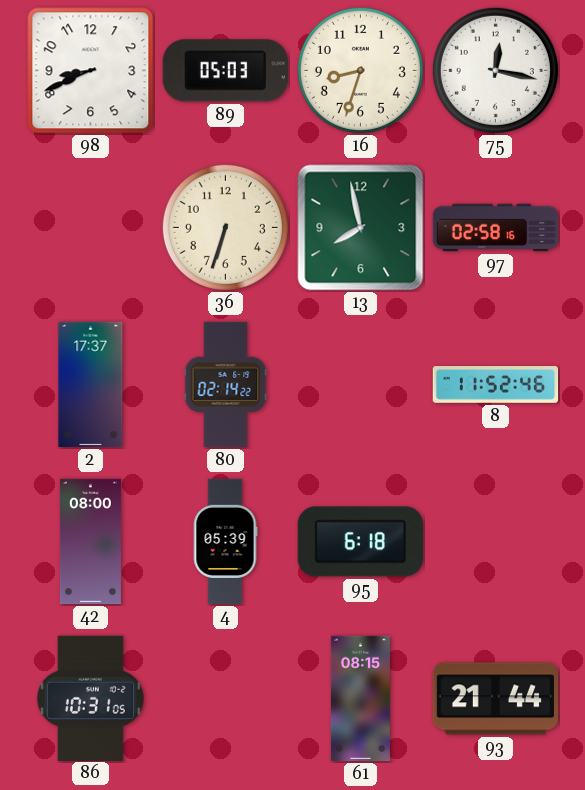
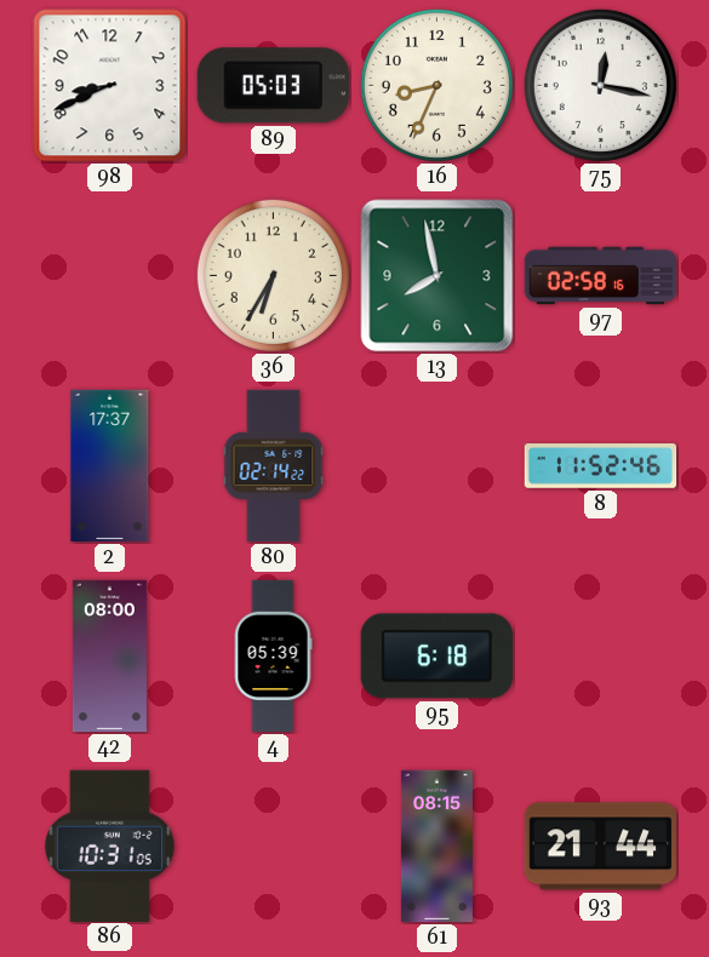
16: 8:33 -> 8:34
36: 6:33 -> 6:35
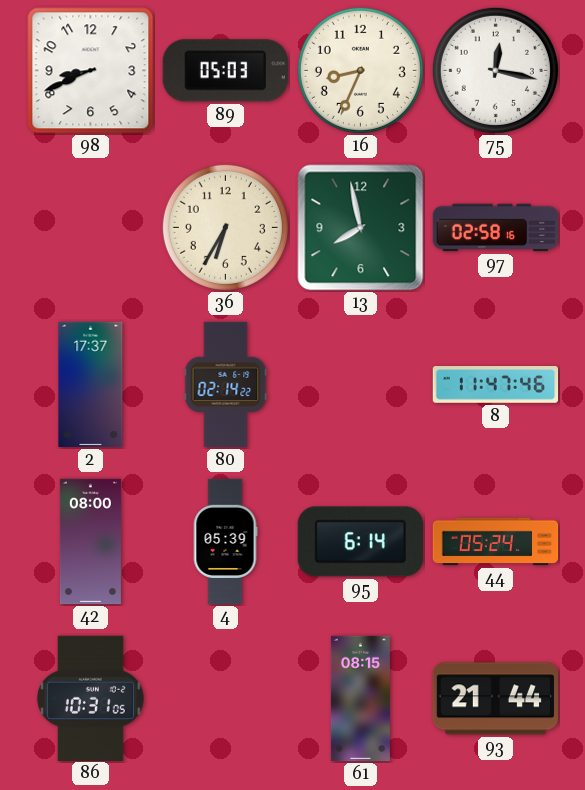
8: 11:52 -> 11:47
95: 6:18 -> 6:14
44: none -> 05:24
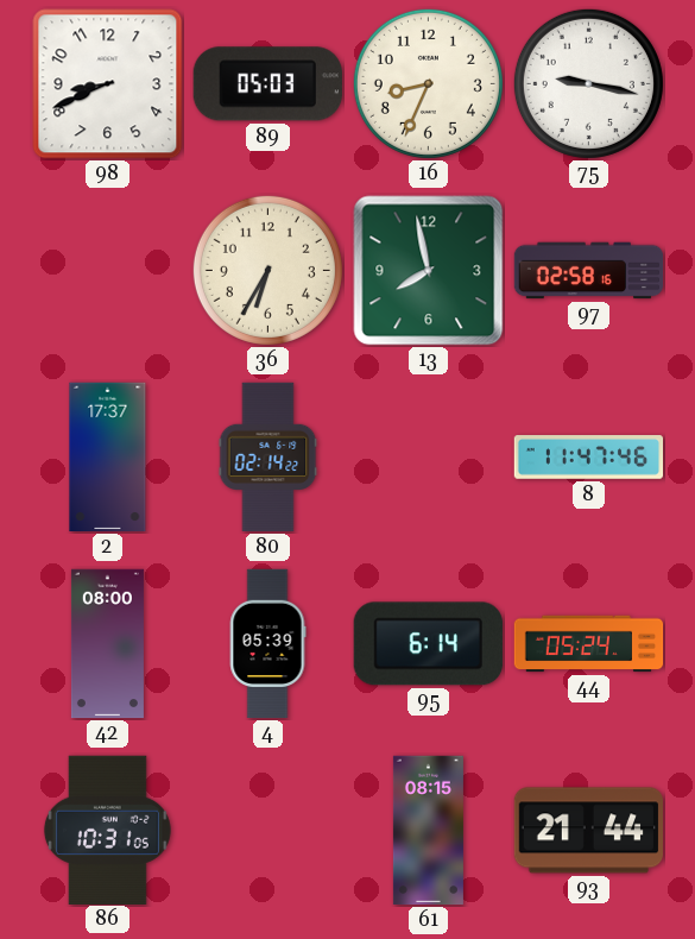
75: 12:17 -> 9:17
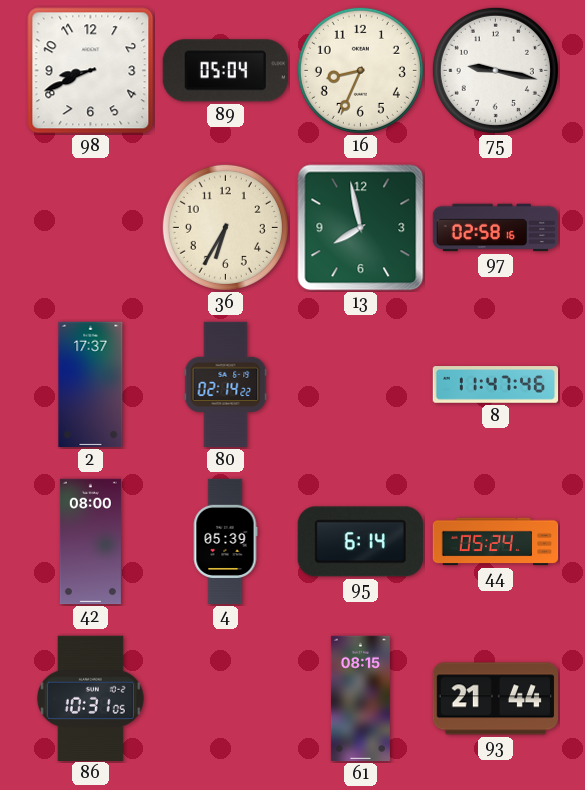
89: 05:03 -> 05:04
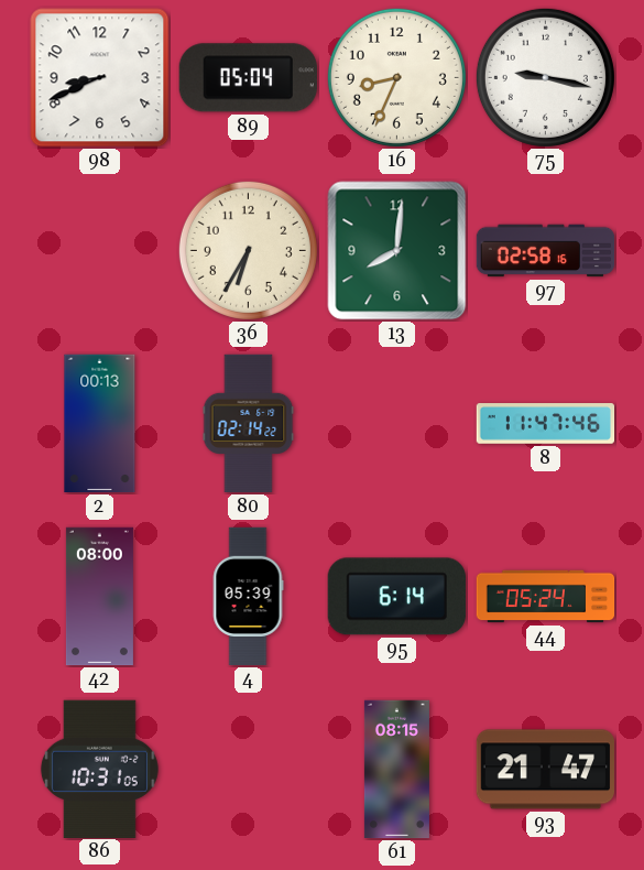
13: 7:58 -> 8:01
2: 17:37 -> 00:13
93: 21:44 -> 21:47
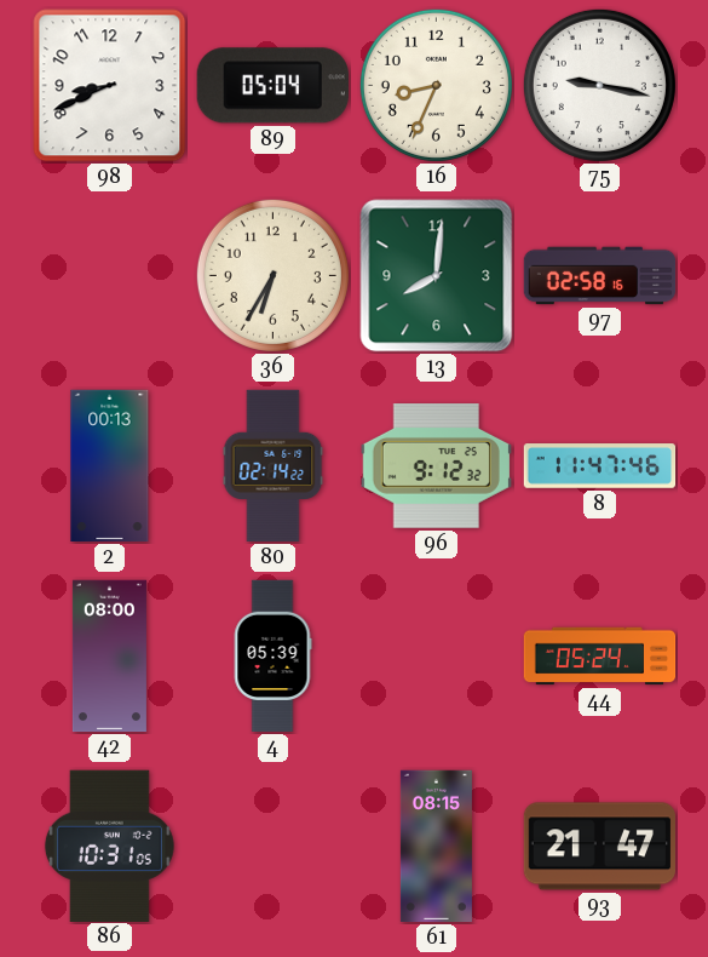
96: none -> 9:12
95: 6:14 -> none
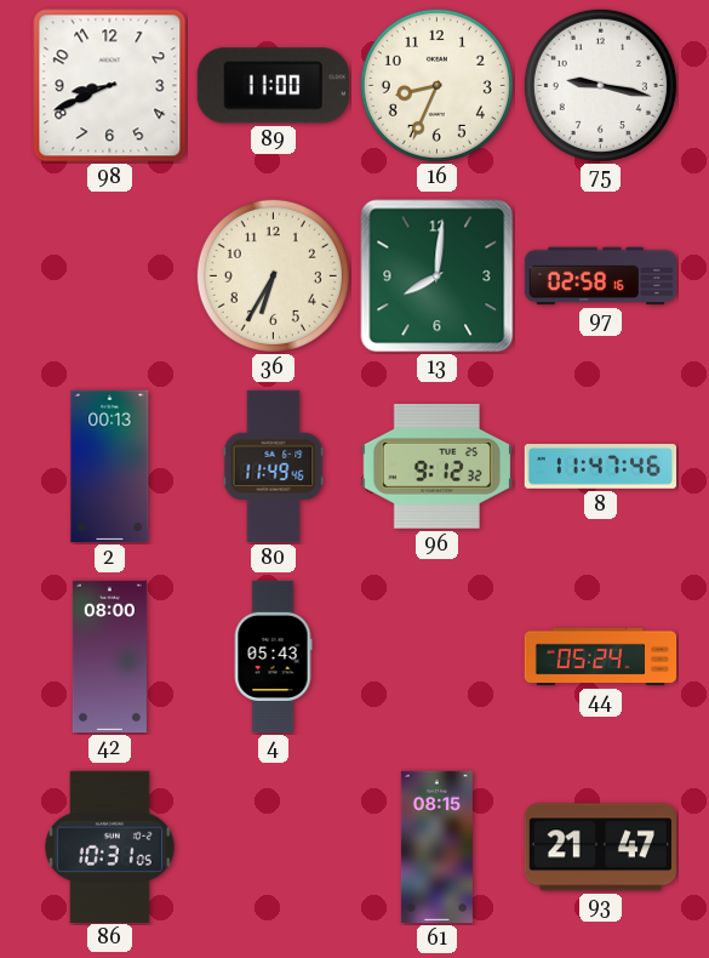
89: 05:04 -> 11:00
80: 02:14 -> 11:49
4: 05:39 -> 05:43
